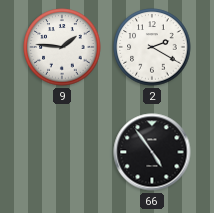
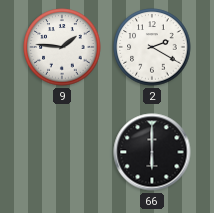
66: 4:54 -> 6:00
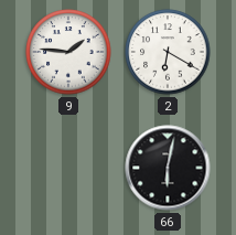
2: 2:20 -> 6:20
66: 6:00 -> 6:02
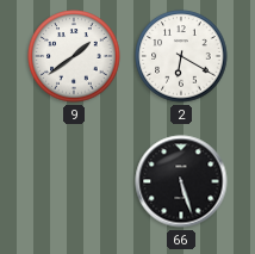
9: 1:46 -> 1:39
66: 6:02 -> 5:27
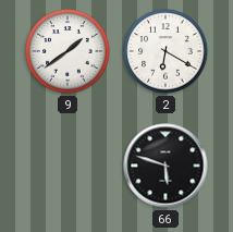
66: 5:27 -> 5:48
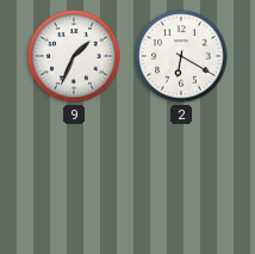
9: 1:39 -> 1:34
66: 5:48 -> none
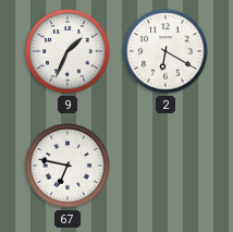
67: none -> 6:47
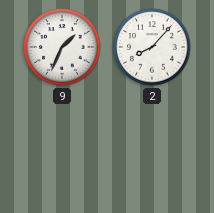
2: 6:20 -> 8:07
67: 6:47 -> none
